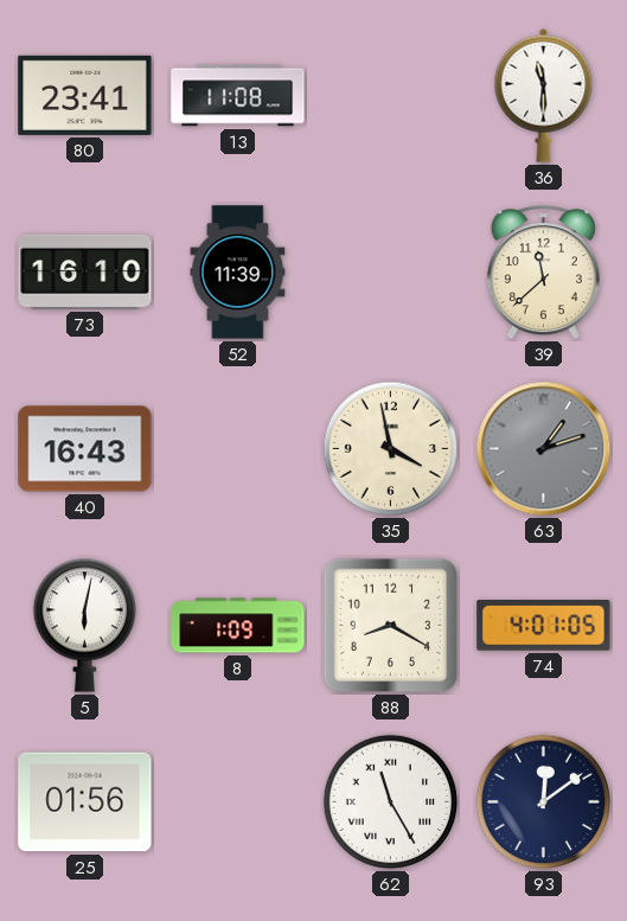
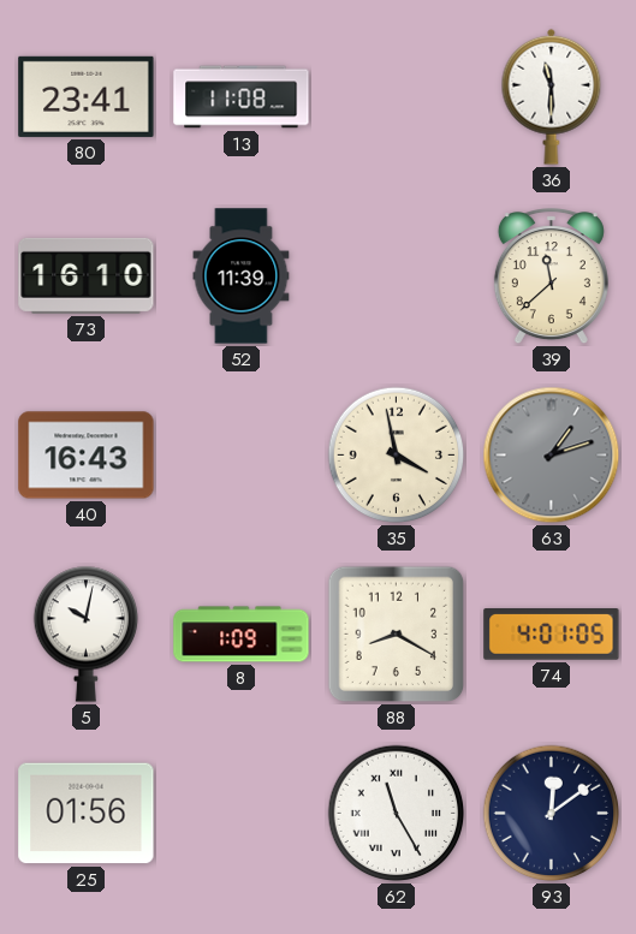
5: 6:02 -> 10:02
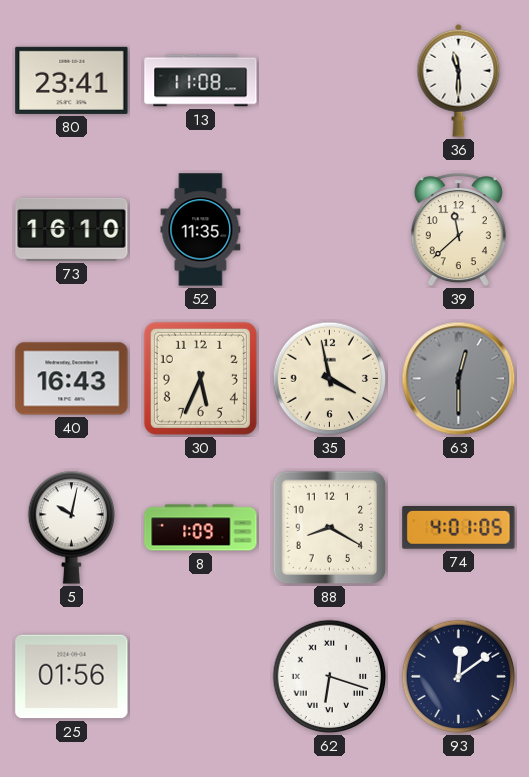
52: 11:39 -> 11:35
30: none -> 5:34
63: 1:12 -> 12:30
62: 11:25 -> 6:18
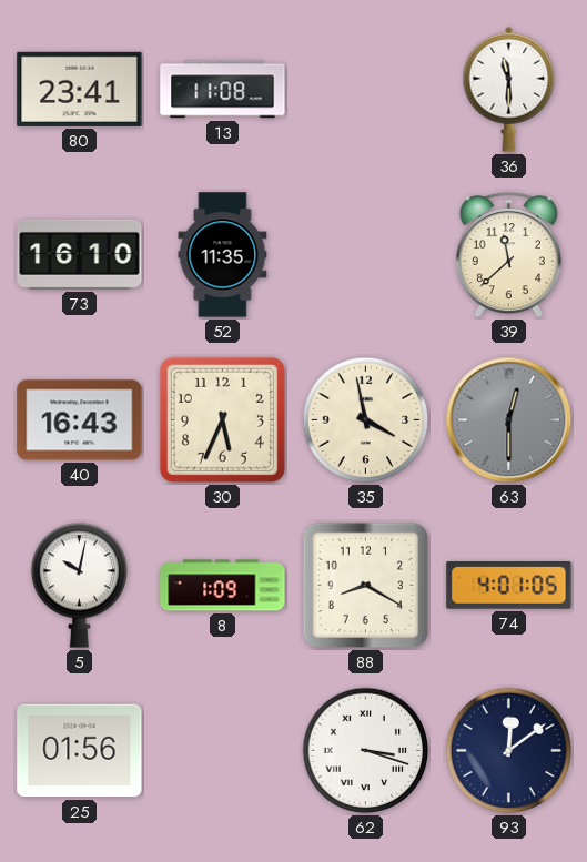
62: 6:18 -> 3:18
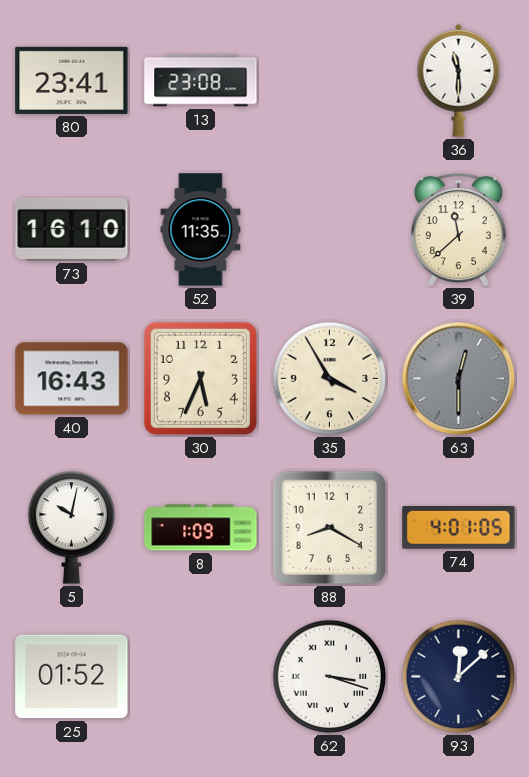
13: 11:08 -> 23:08
35: 3:58 -> 3:55
25: 01:56 -> 01:52
93: 12:09 -> 12:08
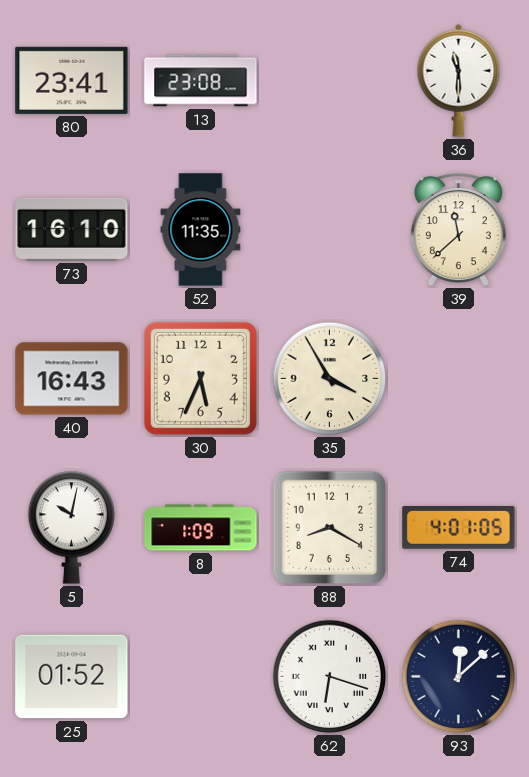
63: 12:30 -> none
62: 3:18 -> 6:18
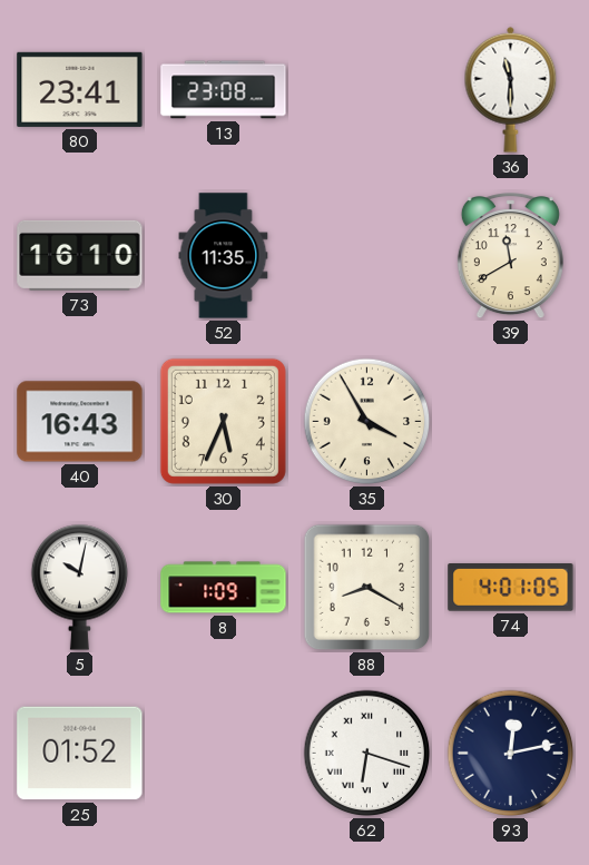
39: 11:38 -> 11:40
93: 12:08 -> 12:13
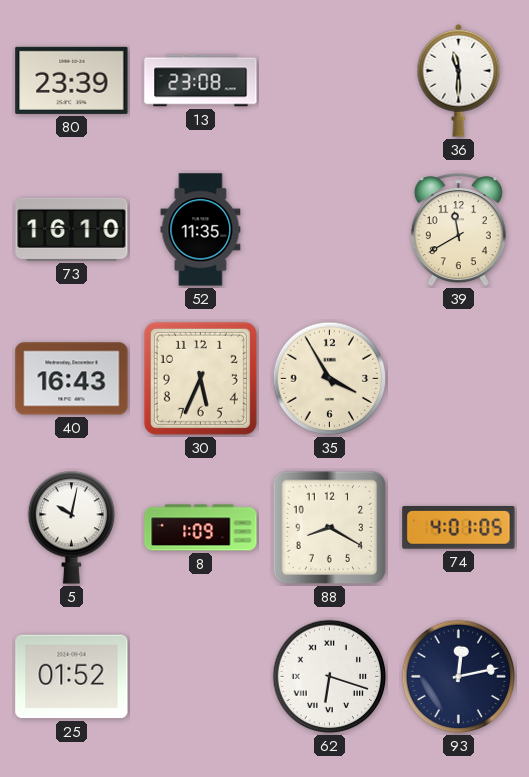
80: 23:41 -> 23:39
